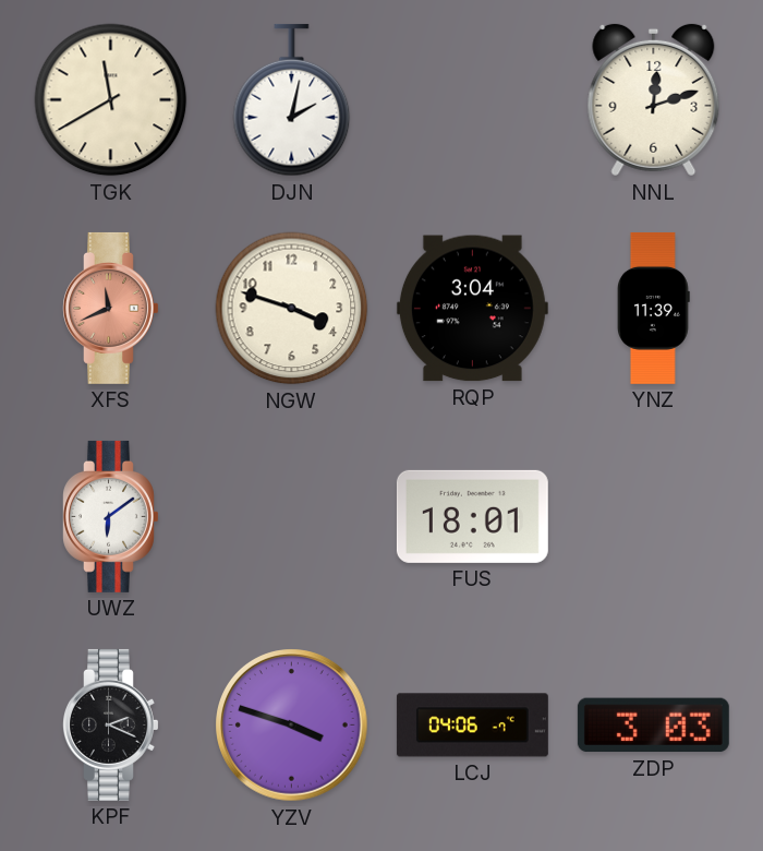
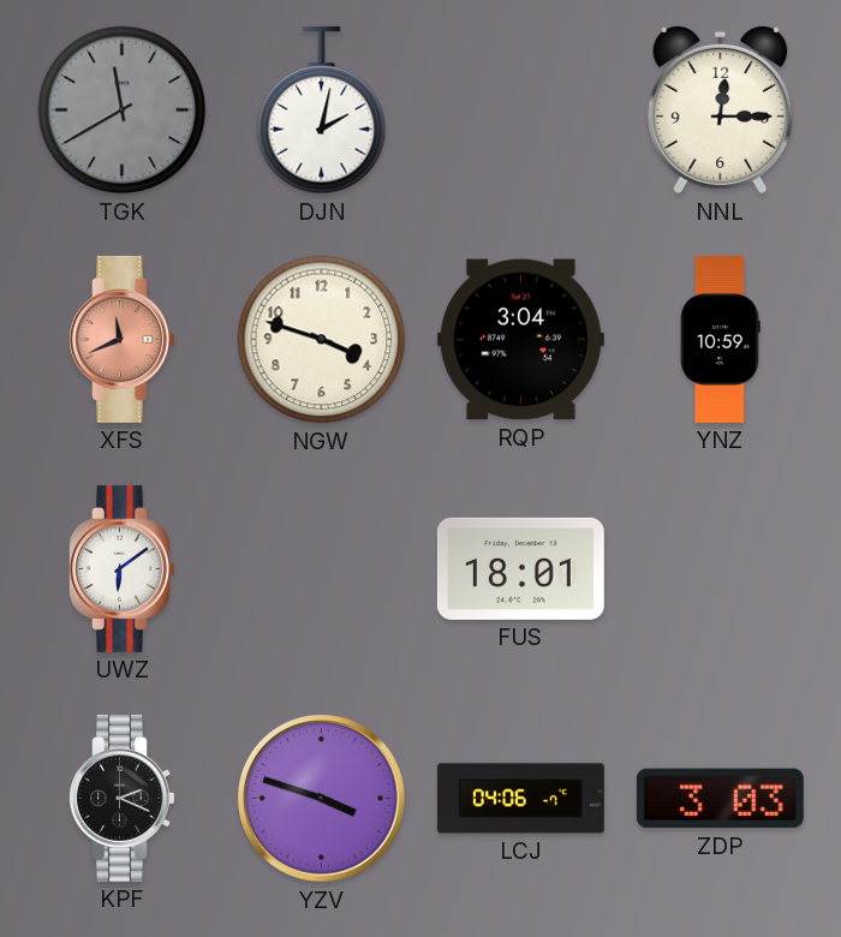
TGK dial: cream -> grey
NNL: 12:12 -> 12:15
YNZ: 11:39 -> 10:59
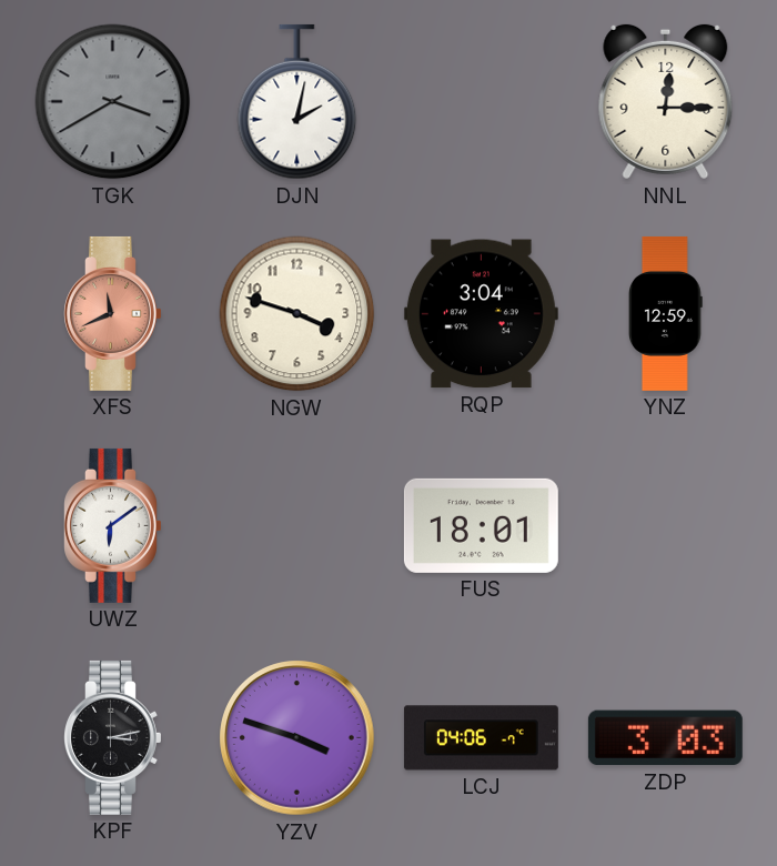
TGK: 11:40 -> 3:40
YNZ: 10:59 -> 12:59
KPF: 2:19 -> 3:13
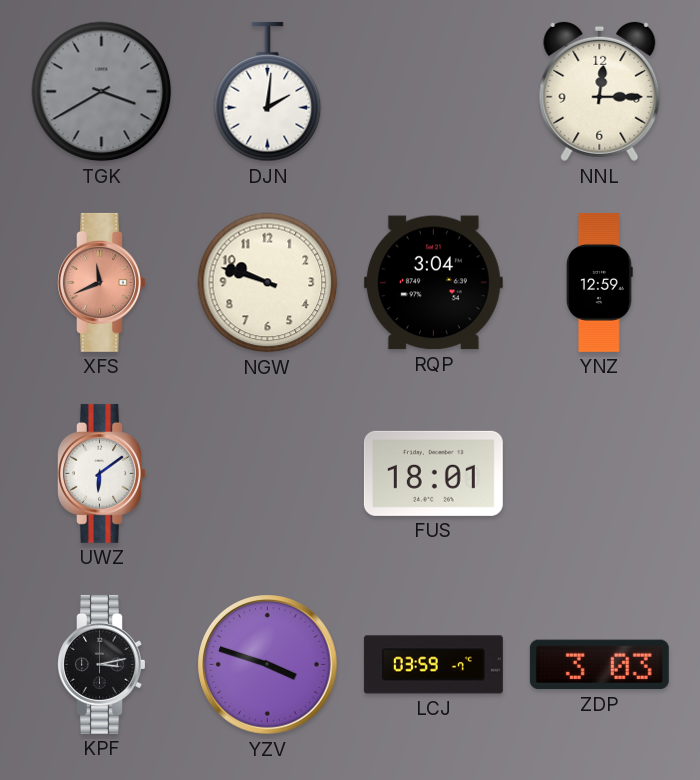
DJN: 2:02 -> 2:01
NGW: 3:48 -> 9:48
LCJ: 04:06 -> 03:59
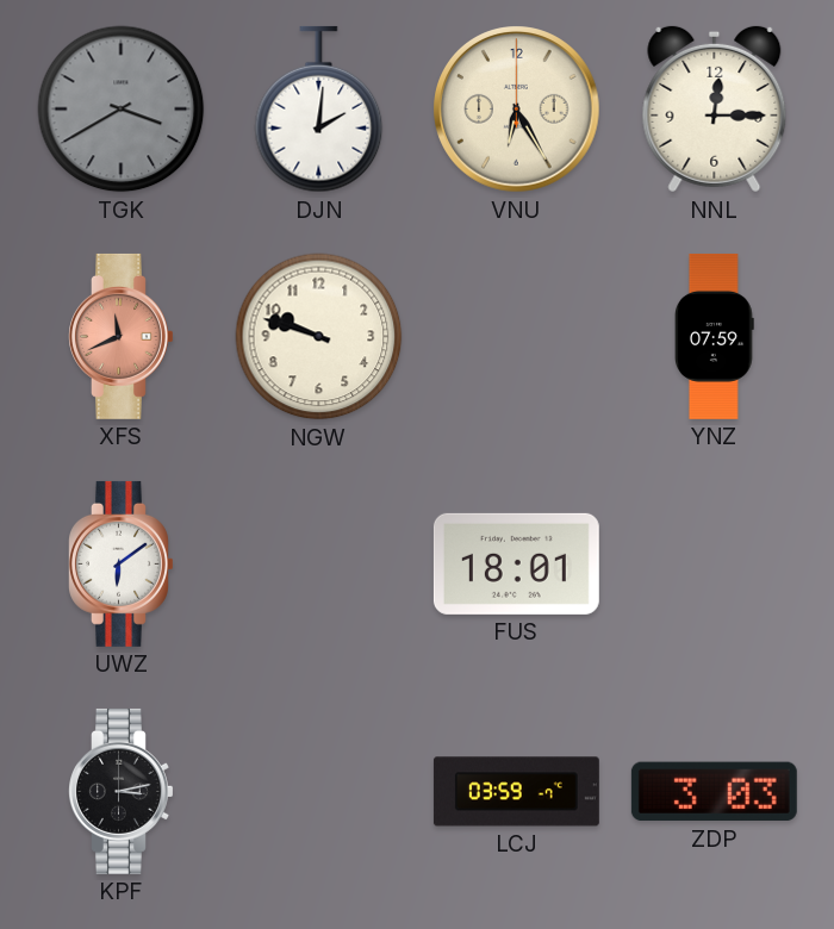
VNU: none -> 6:25
RQP: 3:04 -> none
YNZ: 12:59 -> 07:59
YZV: 3:48 -> none
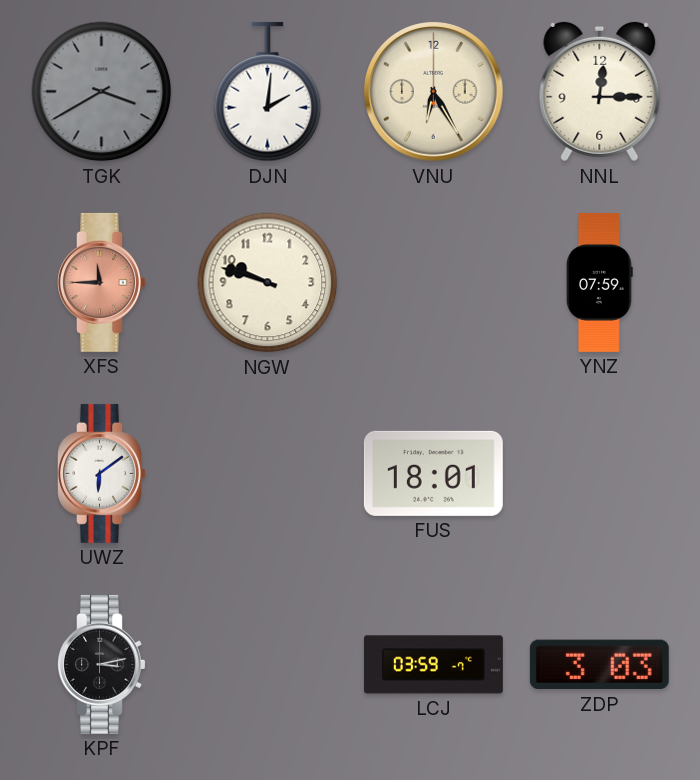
XFS: 11:41 -> 11:45
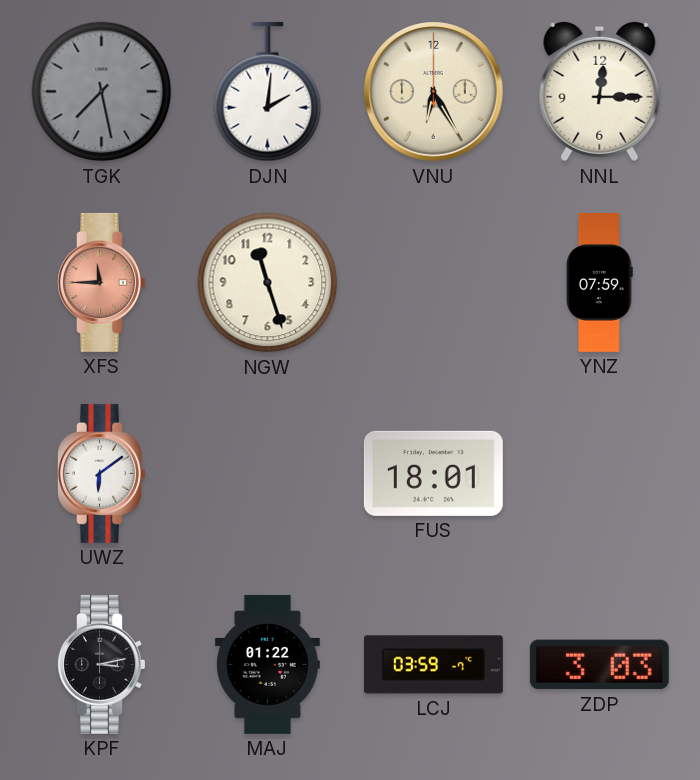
TGK: 3:40 -> 7:28
NGW: 9:48 -> 11:27
MAJ: none -> 01:22
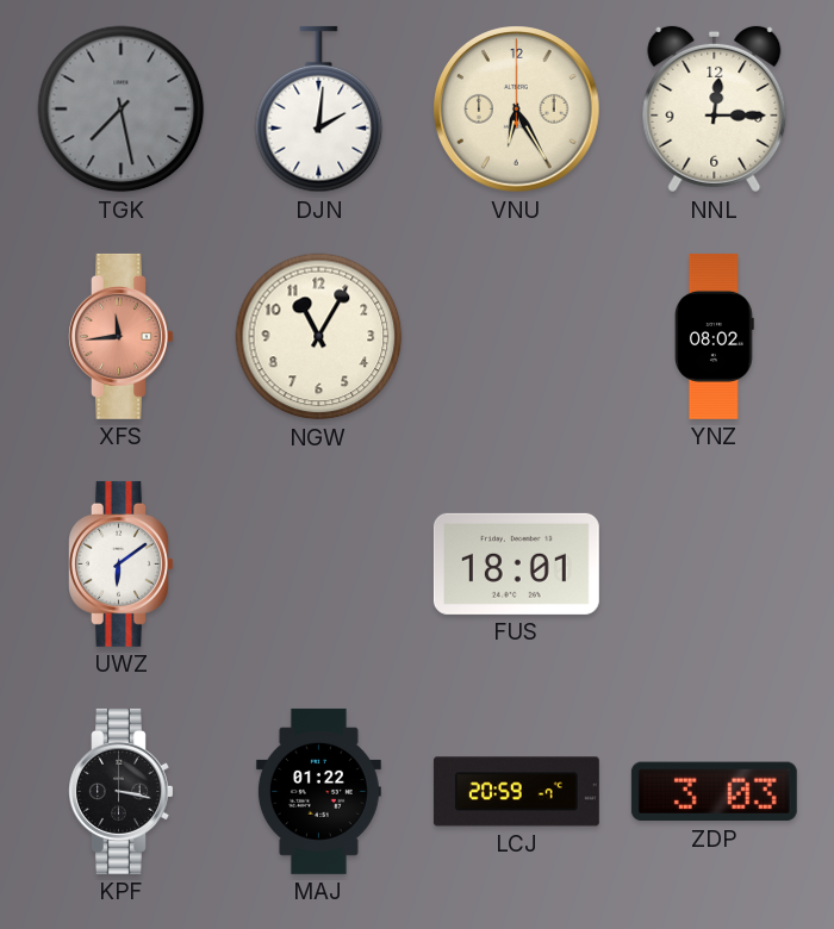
XFS: 11:45 -> 11:44
NGW: 11:27 -> 11:05
YNZ: 07:59 -> 08:02
KPF: 3:13 -> 3:17
LCJ: 03:59 -> 20:59
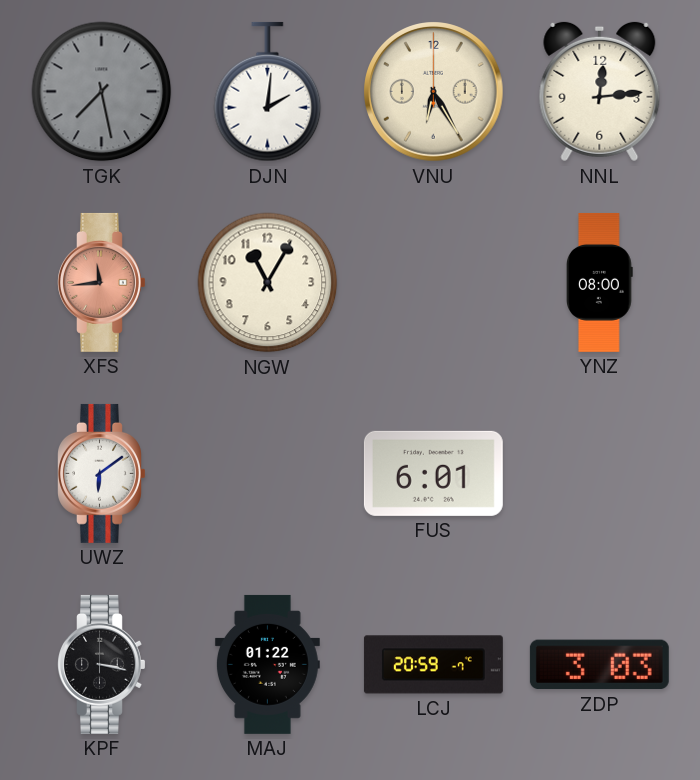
NNL: 12:15 -> 12:14
YNZ: 08:02 -> 08:00
FUS: 18:01 -> 6:01
